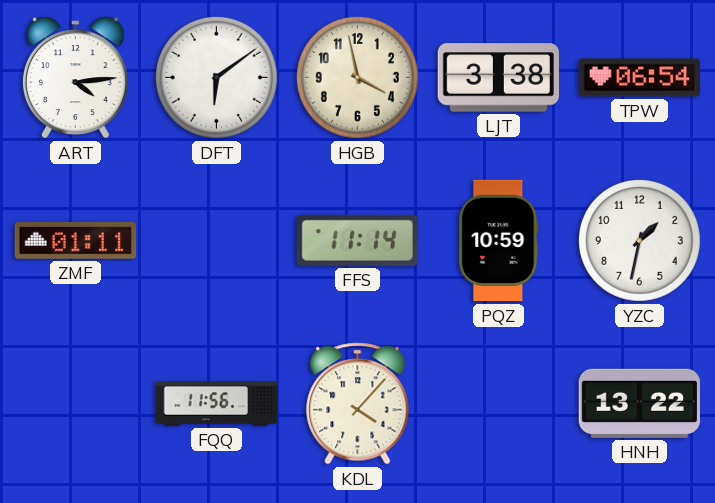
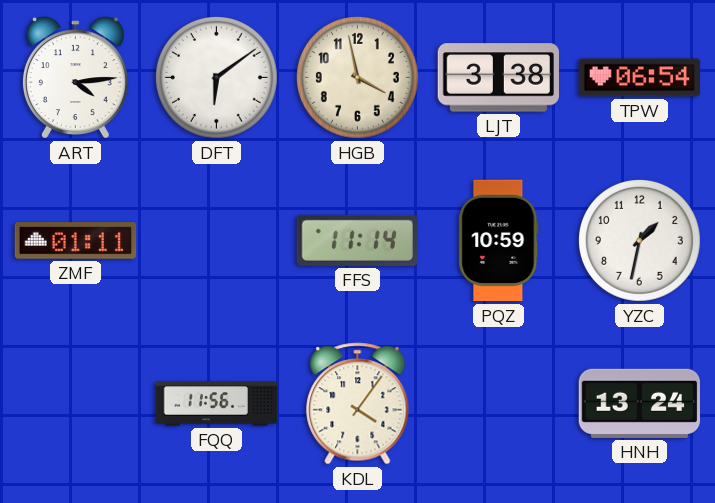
KDL: 4:07 -> 4:06
HNH: 13:22 -> 13:24
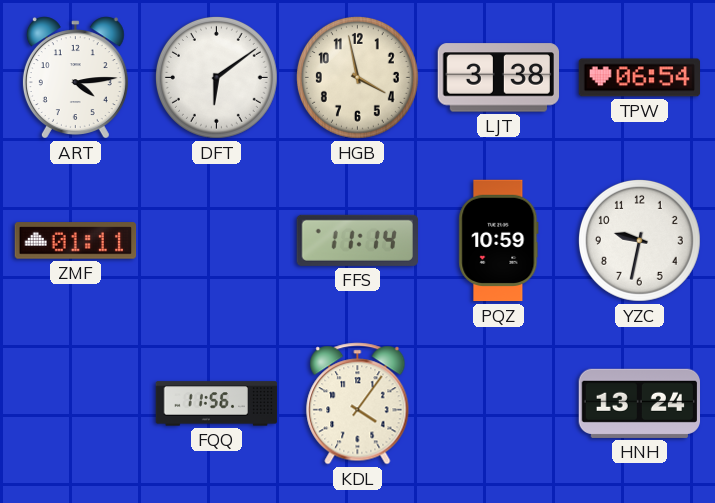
YZC: 1:32 -> 9:32
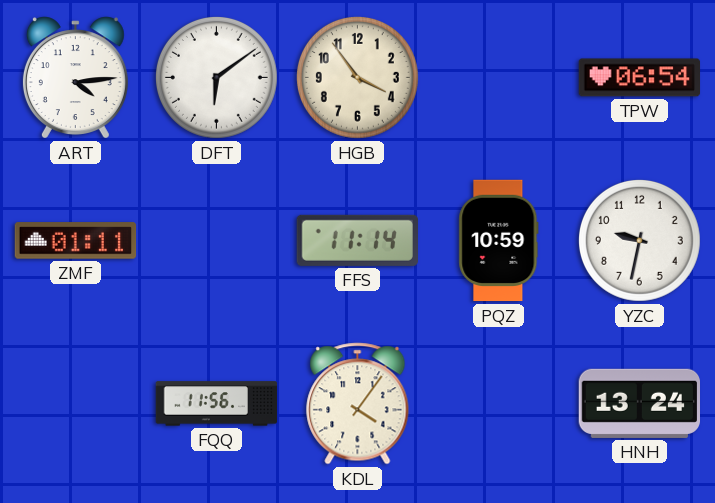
HGB: 3:58 -> 3:54
LJT: 3:38 -> none
